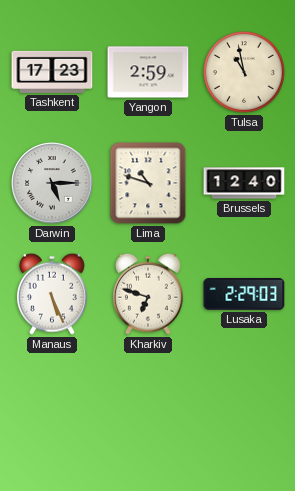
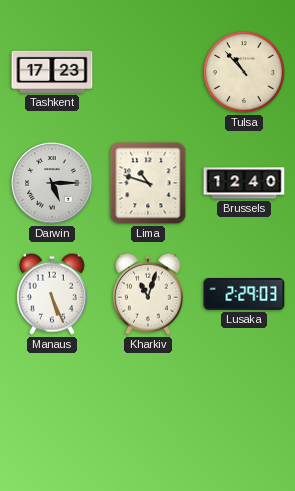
Yangon: 2:59 -> none
Tulsa: 10:58 -> 10:53
Kharkiv: 6:48 -> 11:03
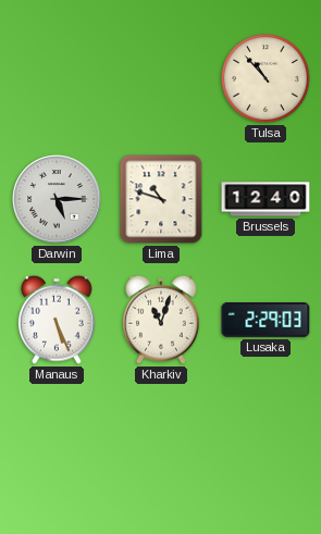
Tashkent: 17:23 -> none
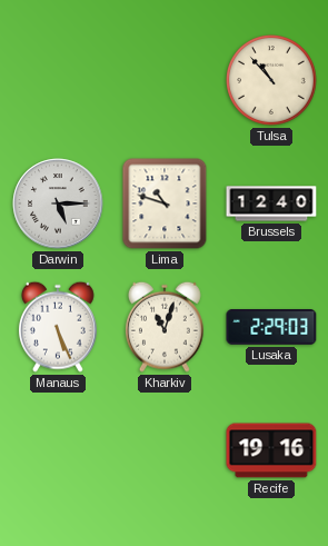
Recife: none -> 19:16
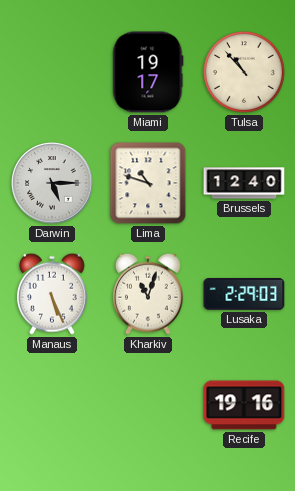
Miami: none -> 19:17
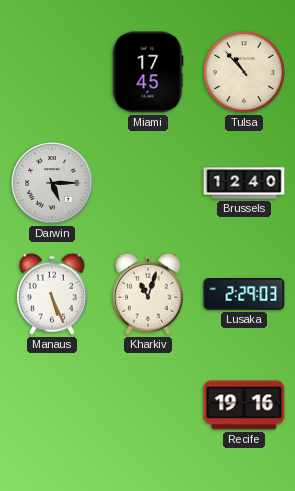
Miami: 19:17 -> 17:45
Lima: 10:48 -> none
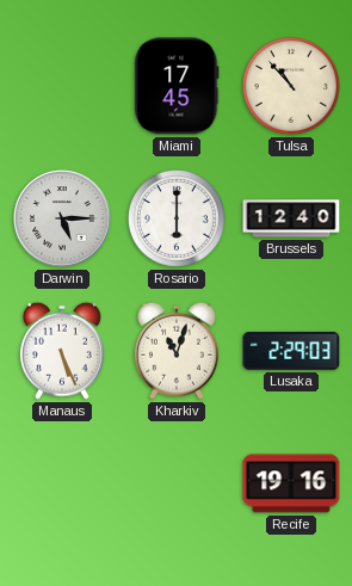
Rosario: none -> 6:00
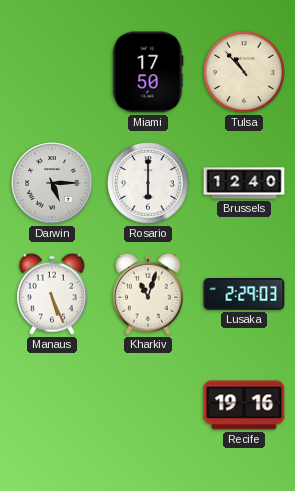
Miami: 17:45 -> 17:50
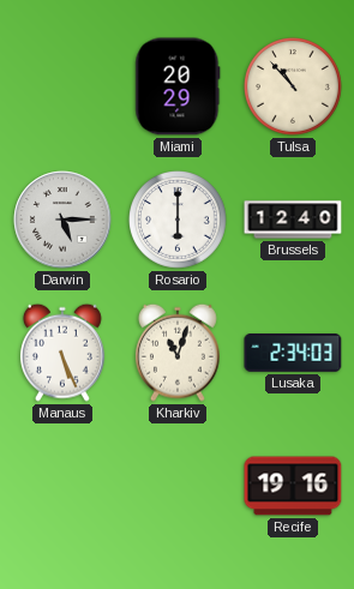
Miami: 17:50 -> 20:29
Lusaka: 2:29 -> 2:34
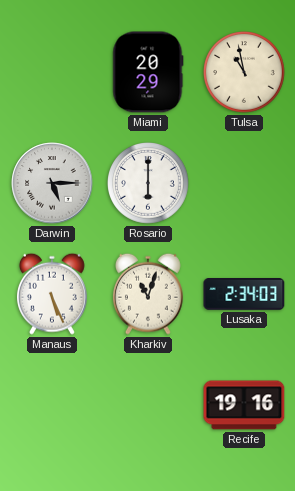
Tulsa: 10:53 -> 10:58
Brussels: 12:40 -> none
